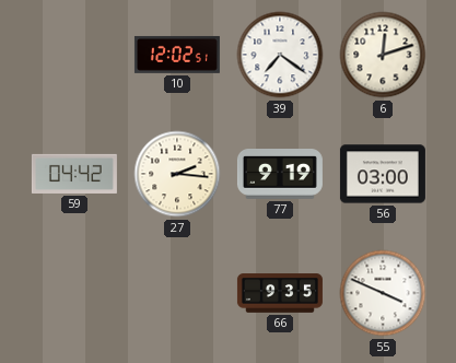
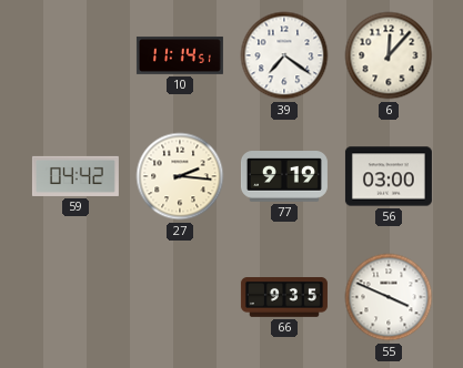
10: 12:02 -> 11:14
6: 12:12 -> 12:07
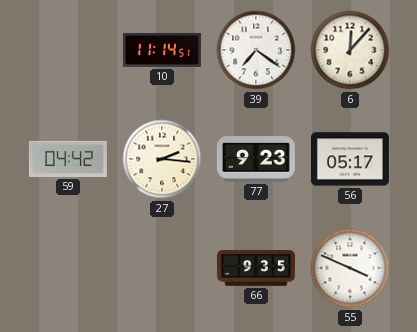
77: 9:19 -> 9:23
56: 03:00 -> 05:17
